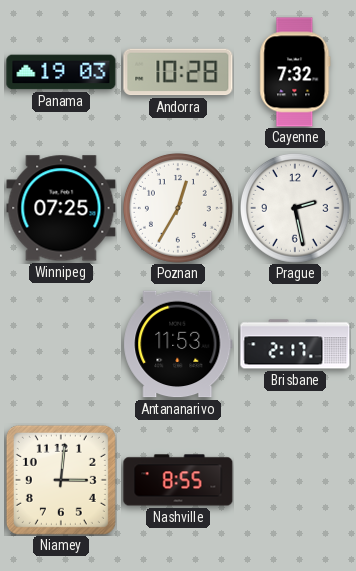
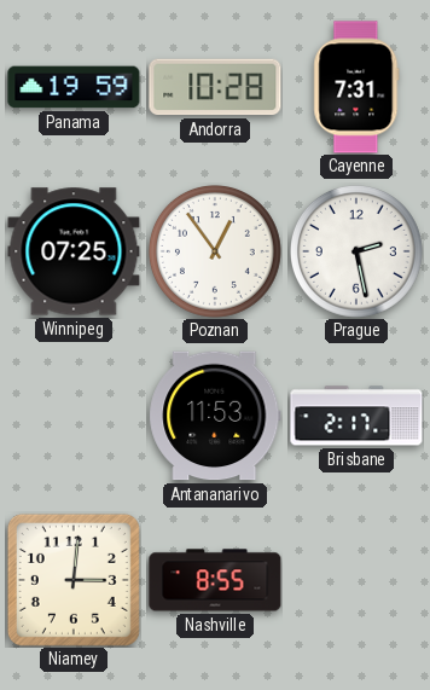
Panama: 19:03 -> 19:59
Cayenne: 7:32 -> 7:31
Poznan: 12:35 -> 12:54
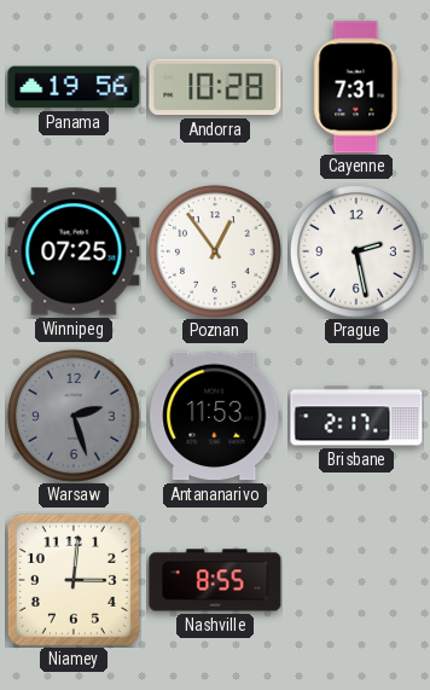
Panama: 19:59 -> 19:56
Warsaw: none -> 2:27
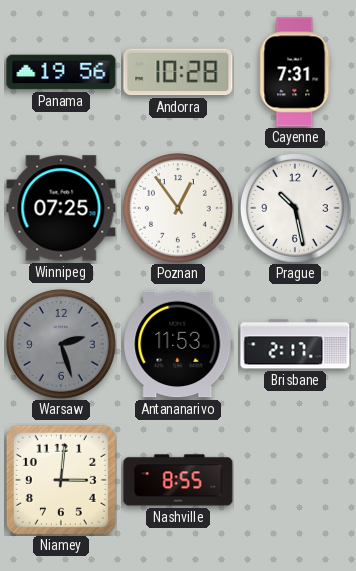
Prague: 2:28 -> 10:28
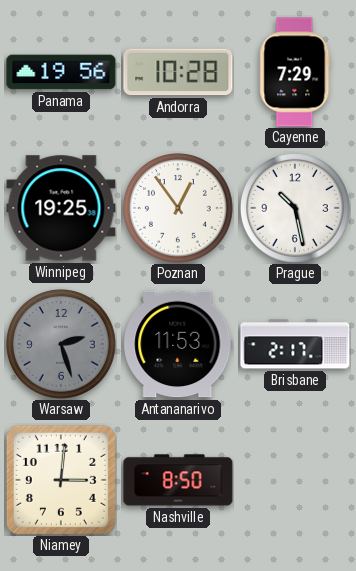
Cayenne: 7:31 -> 7:29
Winnipeg: 07:25 -> 19:25
Nashville: 8:55 -> 8:50
